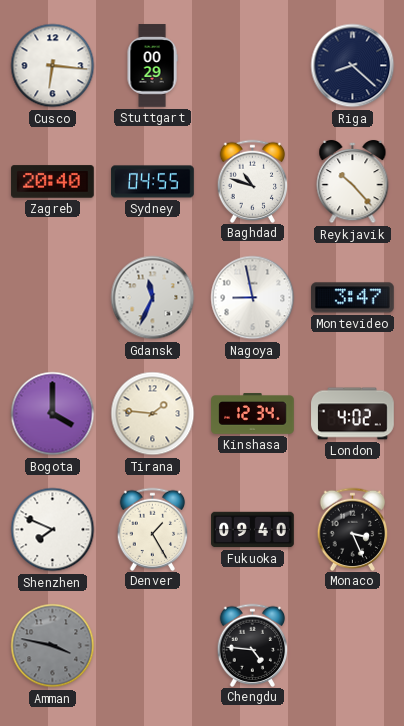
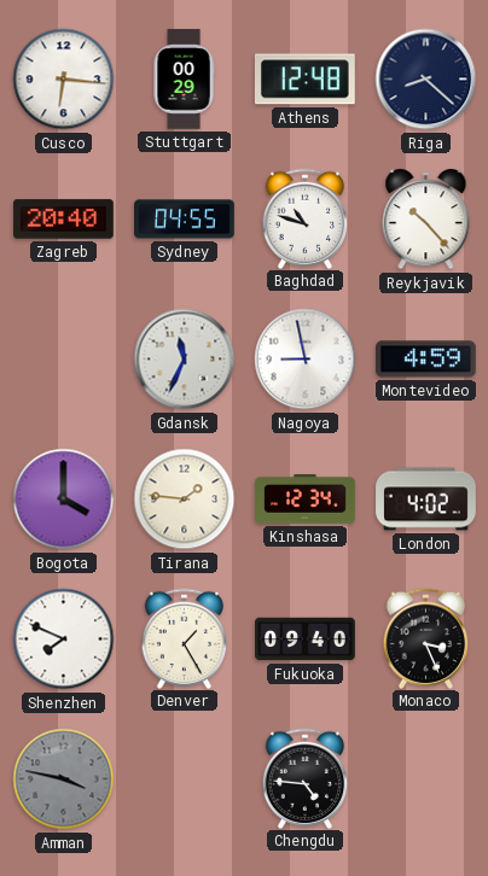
Athens: none -> 12:48
Montevideo: 3:47 -> 4:59
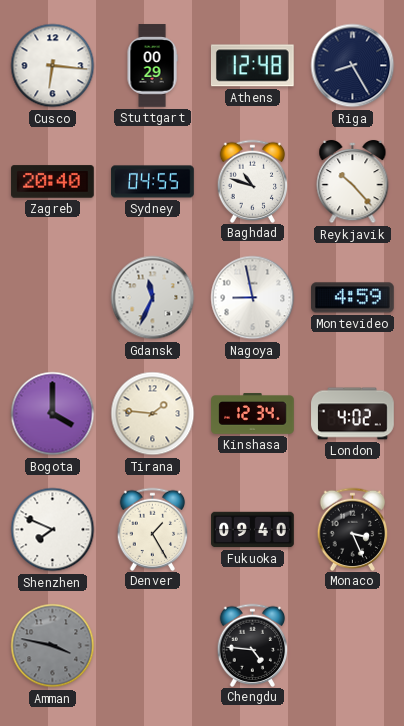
Riga: 8:22 -> 8:25
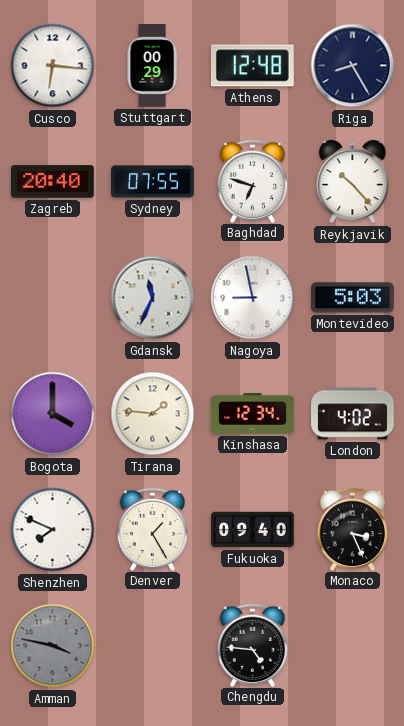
Sydney: 04:55 -> 07:55
Baghdad: 10:48 -> 6:48
Montevideo: 4:59 -> 5:03
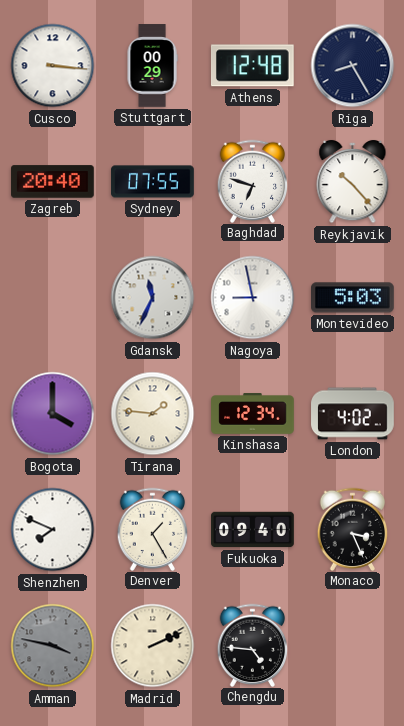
Cusco: 6:16 -> 3:16
Madrid: none -> 2:11
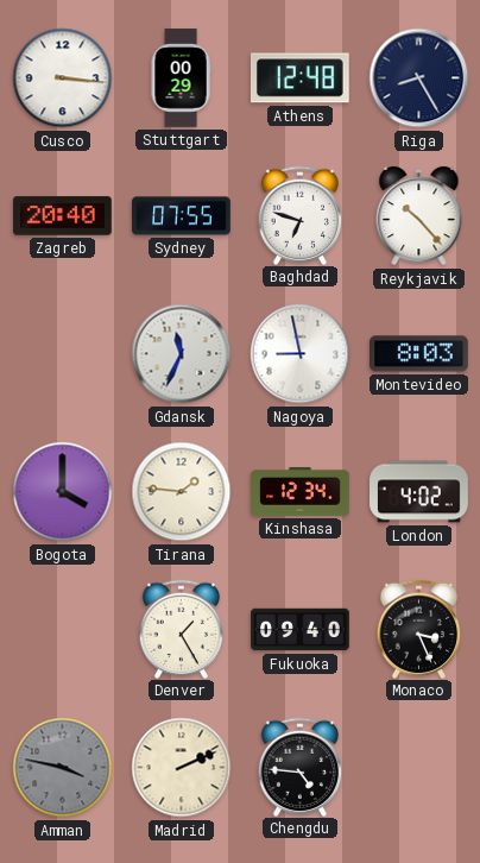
Montevideo: 5:03 -> 8:03
Shenzhen: 7:49 -> none
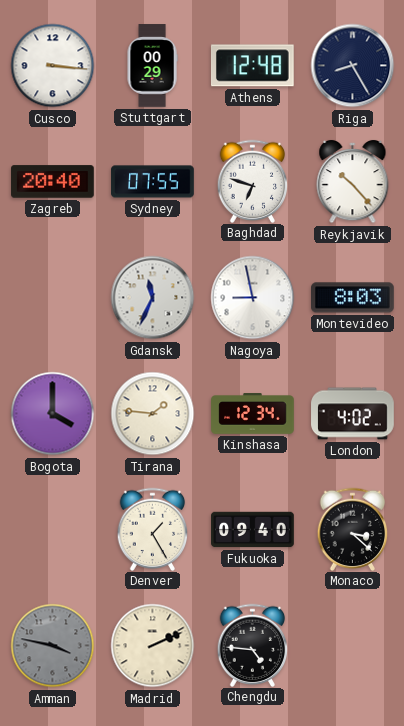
Monaco: 3:26 -> 3:22
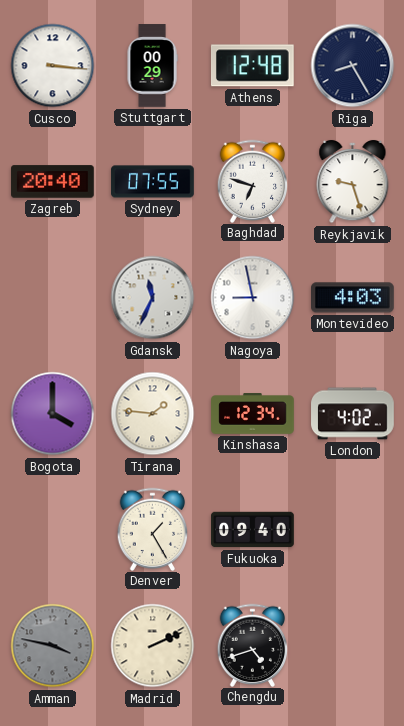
Reykjavik: 10:23 -> 9:27
Montevideo: 8:03 -> 4:03
Monaco: 3:22 -> none
Chengdu: 4:46 -> 4:42
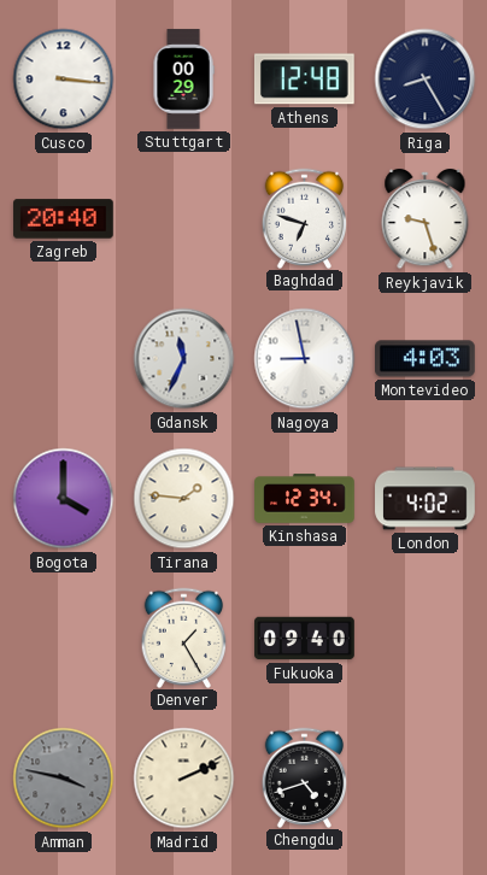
Sydney: 07:55 -> none
